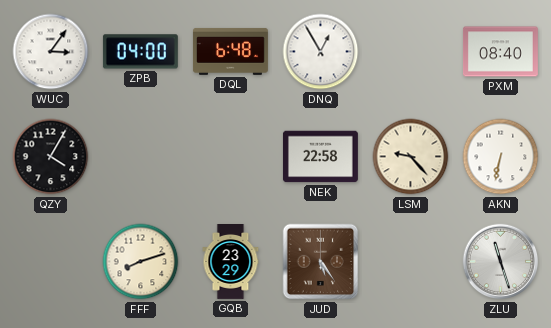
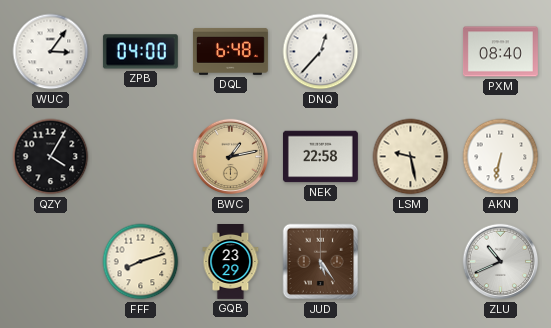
DNQ: 12:55 -> 12:37
BWC: none -> 1:13
LSM: 9:23 -> 9:28
ZLU: 11:27 -> 10:41
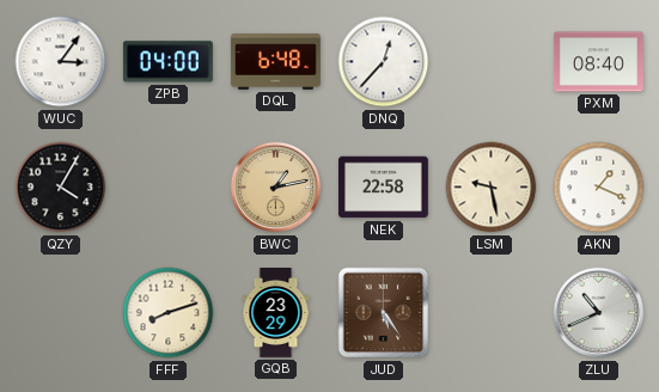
AKN: 6:32 -> 1:19
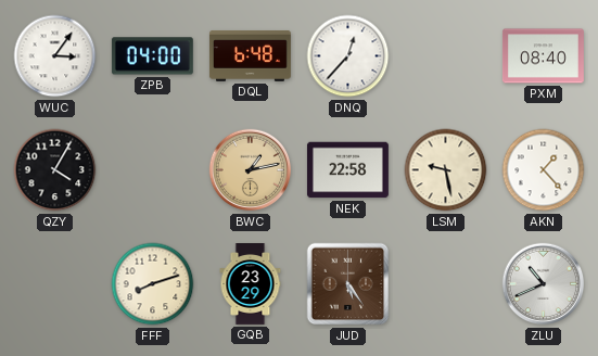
AKN: 1:19 -> 1:23
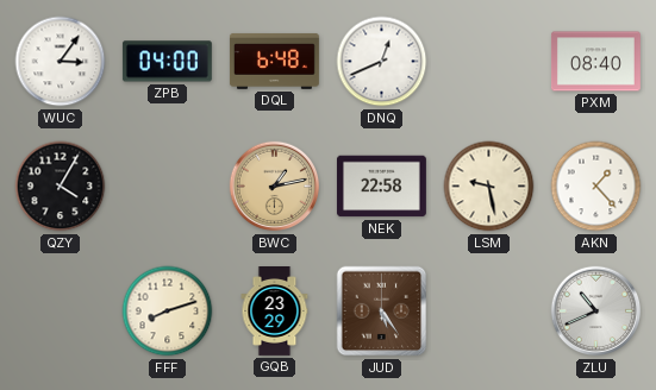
DNQ: 12:37 -> 12:41
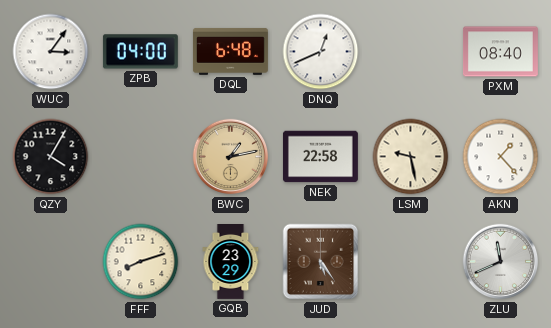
ZLU: 10:41 -> 11:41
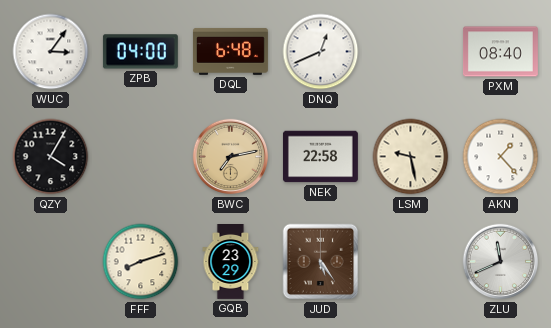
BWC: 1:13 -> 7:13
